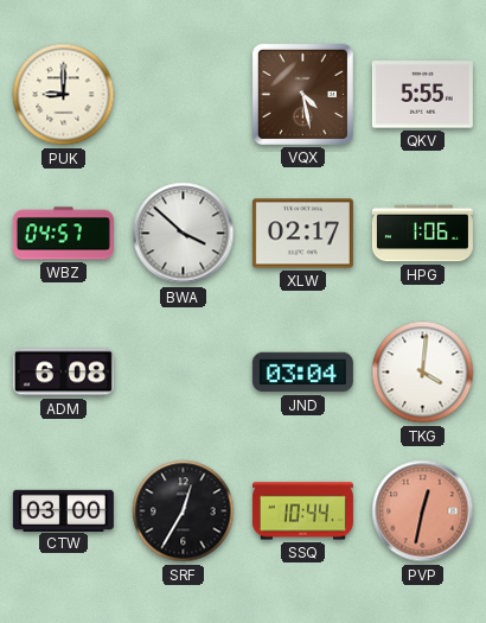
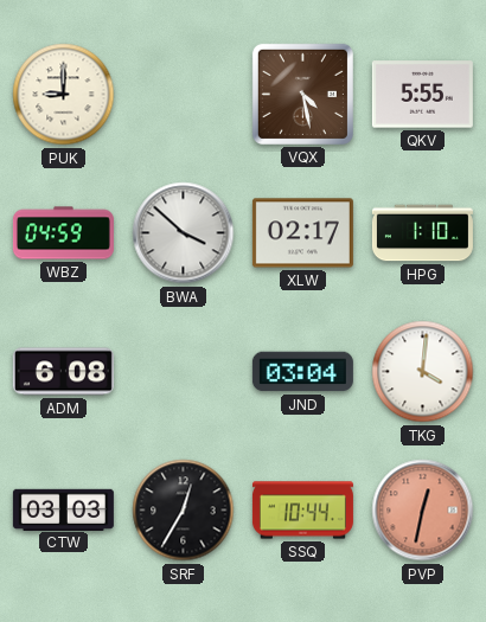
WBZ: 04:57 -> 04:59
HPG: 1:06 -> 1:10
CTW: 03:00 -> 03:03
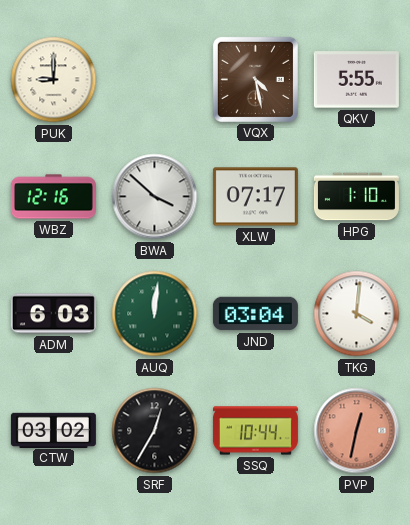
WBZ: 04:59 -> 12:16
XLW: 02:17 -> 07:17
ADM: 6:08 -> 6:03
AUQ: none -> 12:01
CTW: 03:03 -> 03:02
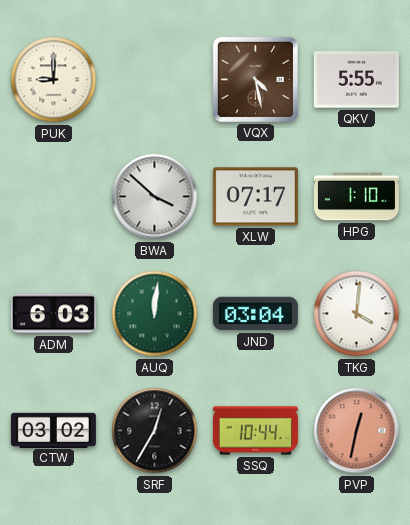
WBZ: 12:16 -> none
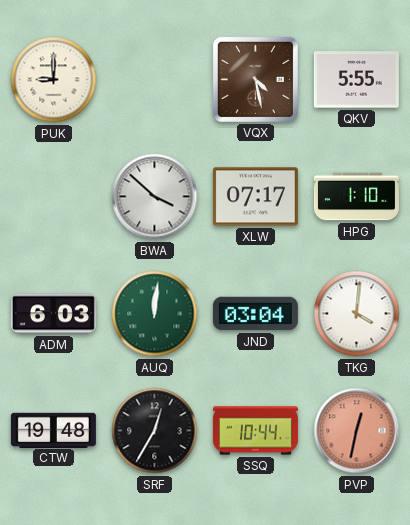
CTW: 03:02 -> 19:48
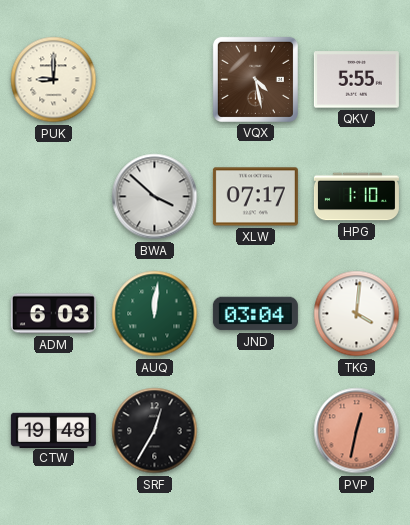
SSQ: 10:44 -> none
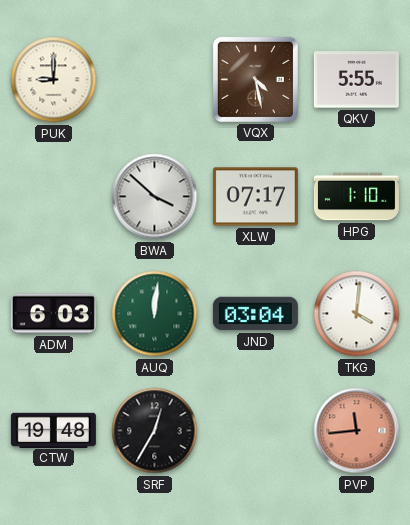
PVP: 12:32 -> 11:44
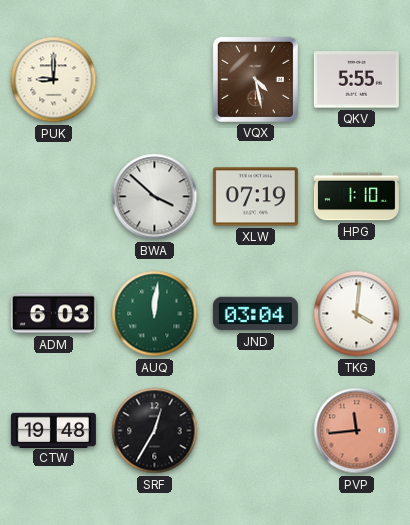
XLW: 07:17 -> 07:19
